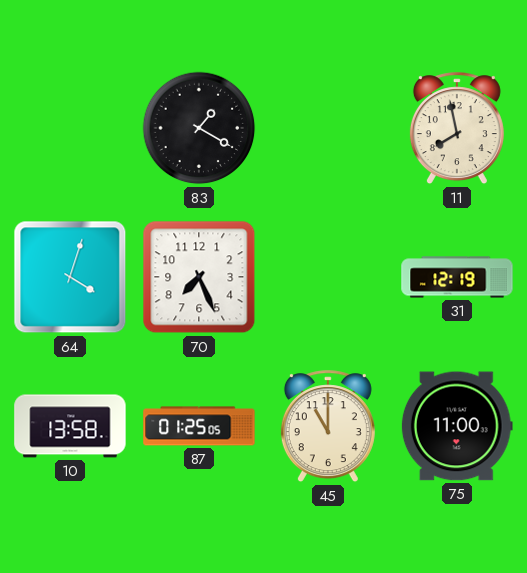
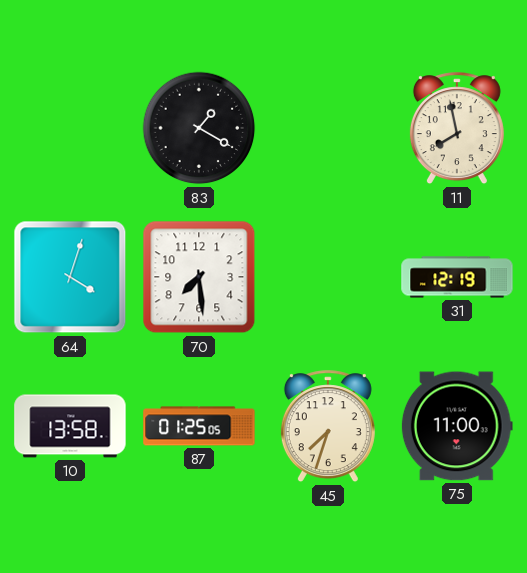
70: 7:26 -> 7:29
45: 11:00 -> 7:33
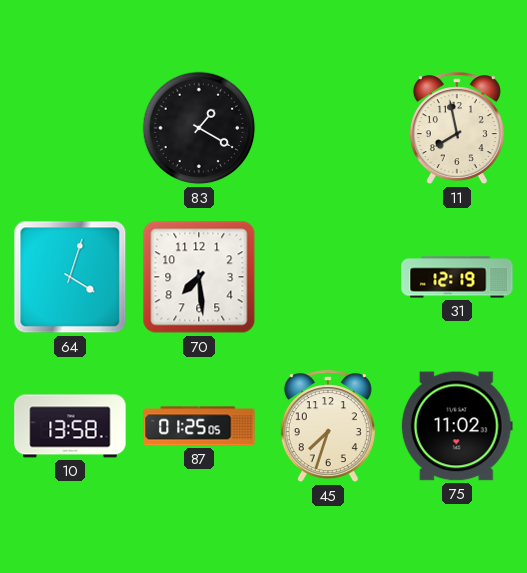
75: 11:00 -> 11:02
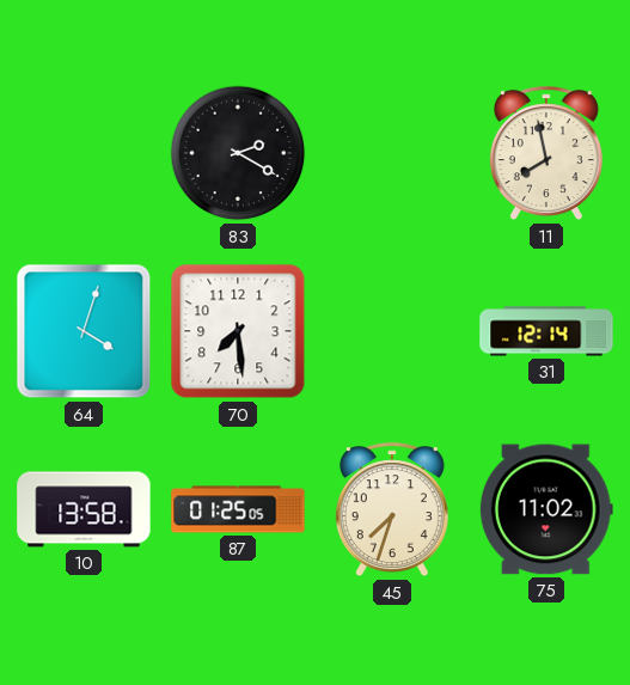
83: 1:20 -> 2:20
31: 12:19 -> 12:14
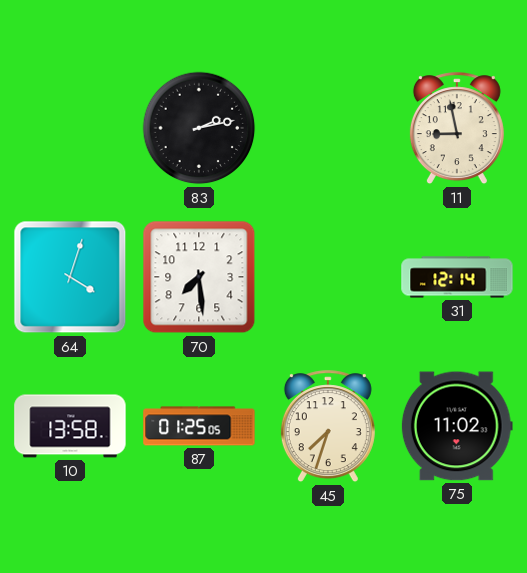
83: 2:20 -> 2:13
11: 7:58 -> 8:58
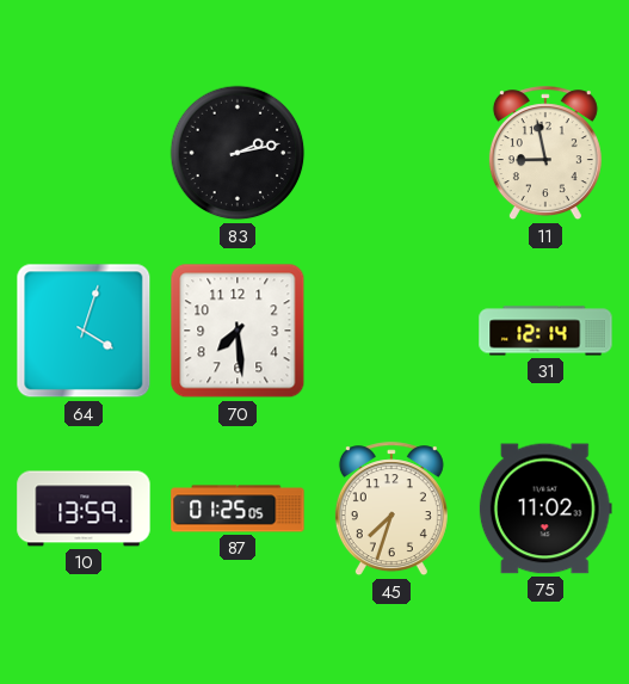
10: 13:58 -> 13:59
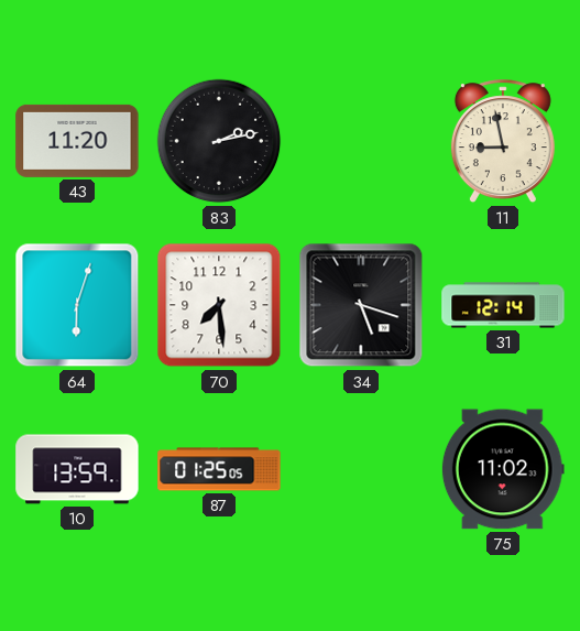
43: none -> 11:20
64: 4:03 -> 6:03
34: none -> 5:18
45: 7:33 -> none
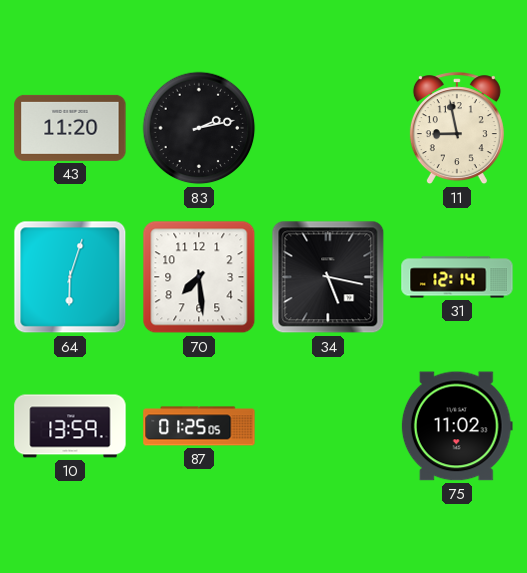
34: 5:18 -> 5:17
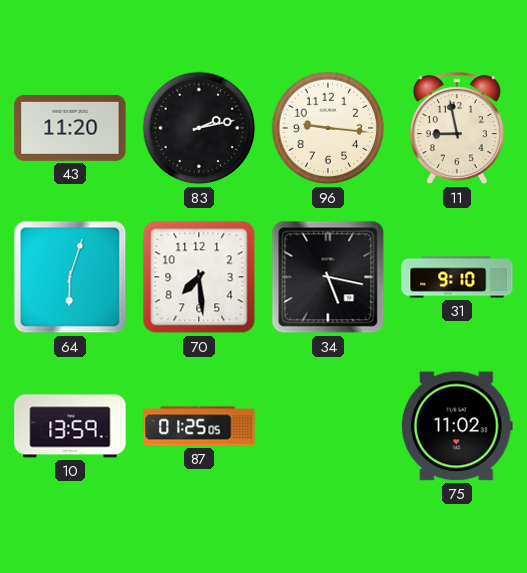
96: none -> 9:16
31: 12:14 -> 9:10
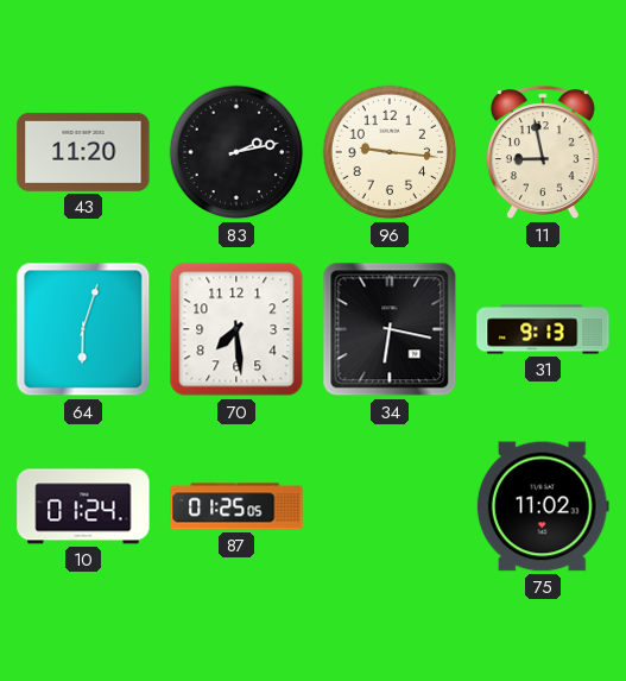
34: 5:17 -> 6:17
31: 9:10 -> 9:13
10: 13:59 -> 01:24
